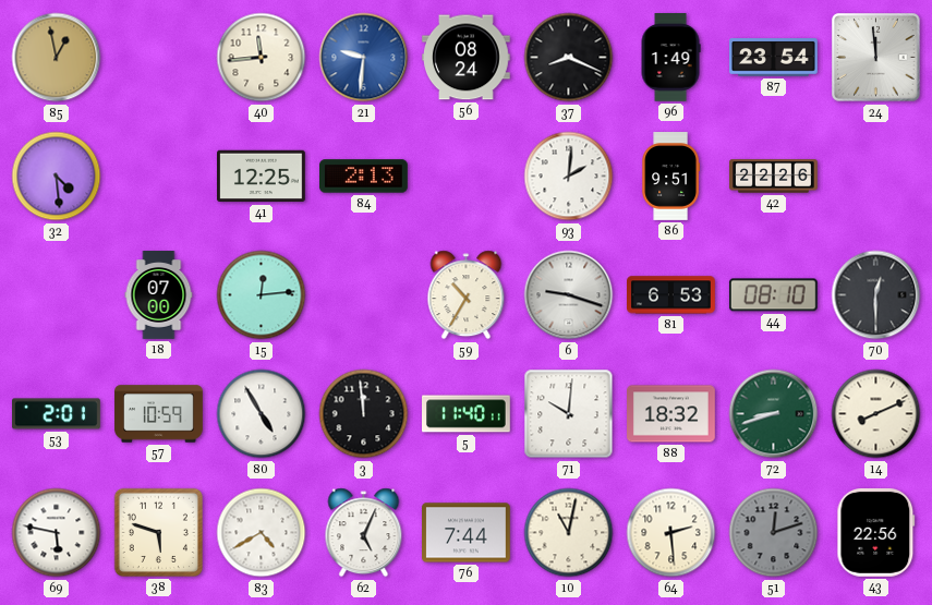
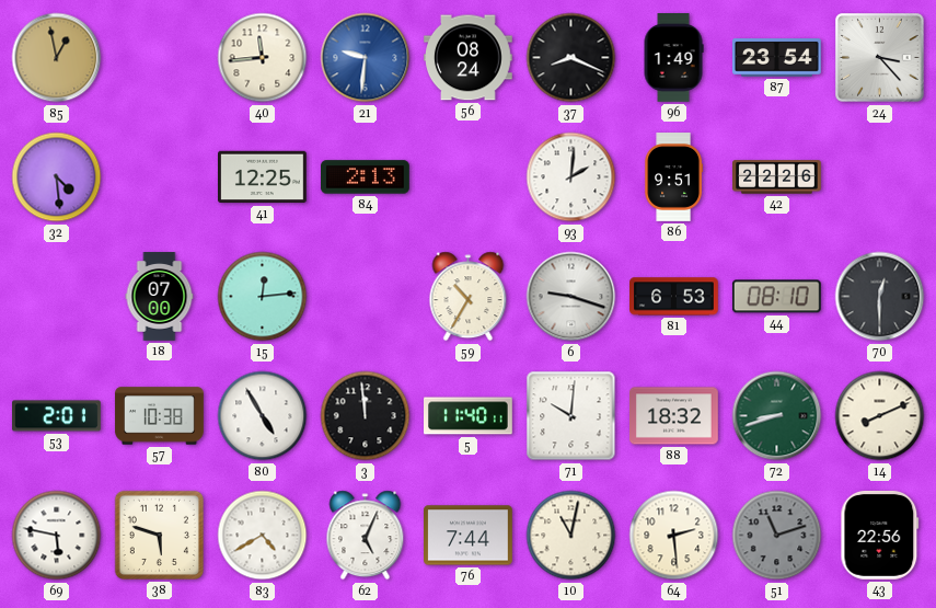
24: 11:59 -> 3:23
57: 10:59 -> 10:38
51: 12:12 -> 11:12
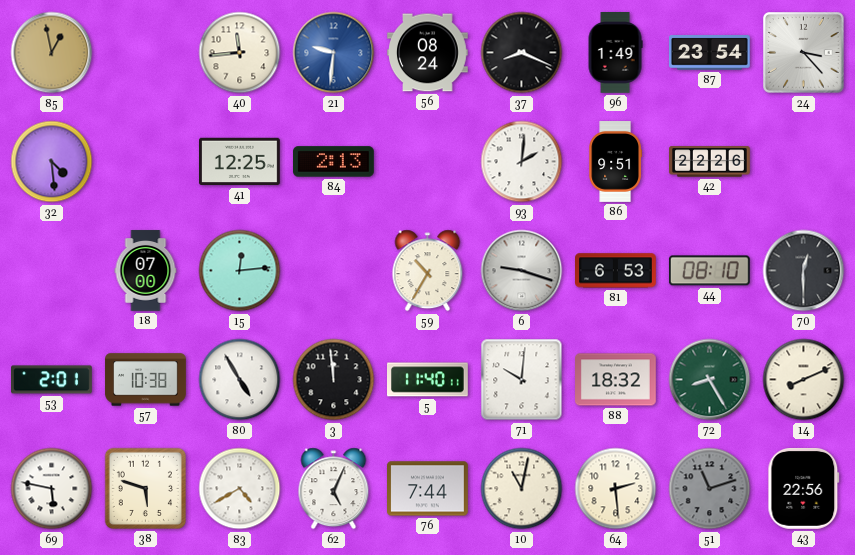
72: 8:42 -> 8:25
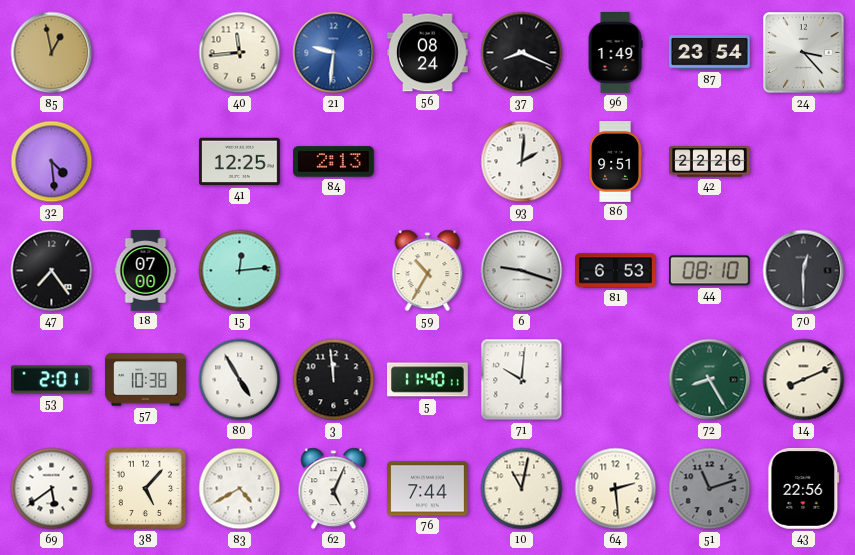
47: none -> 7:24
88: 18:32 -> none
69: 5:47 -> 5:39
38: 5:48 -> 5:07
